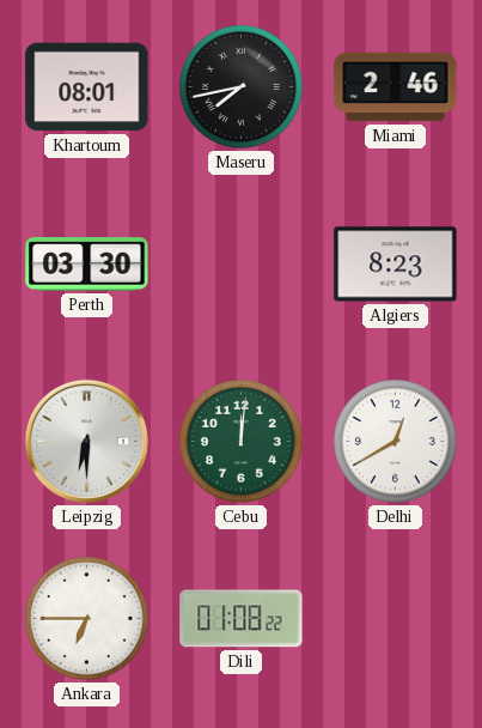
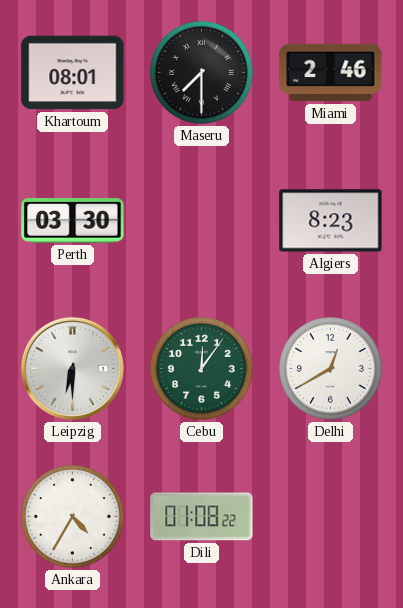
Maseru: 7:43 -> 7:30
Cebu: 12:01 -> 12:06
Ankara: 6:45 -> 4:35
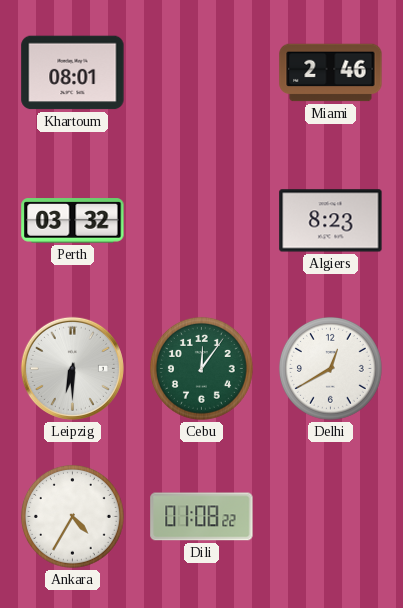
Maseru: 7:30 -> none
Perth: 03:30 -> 03:32
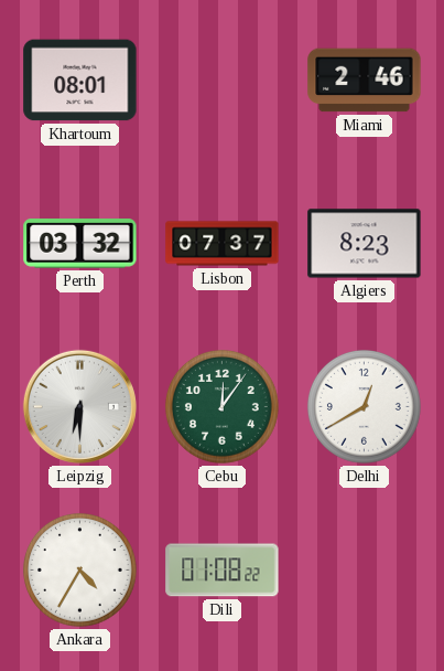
Lisbon: none -> 07:37
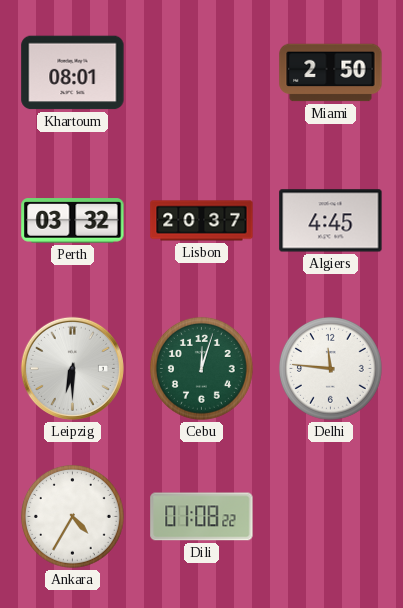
Miami: 2:46 -> 2:50
Lisbon: 07:37 -> 20:37
Algiers: 8:23 -> 4:45
Cebu: 12:06 -> 12:03
Delhi: 12:40 -> 11:46
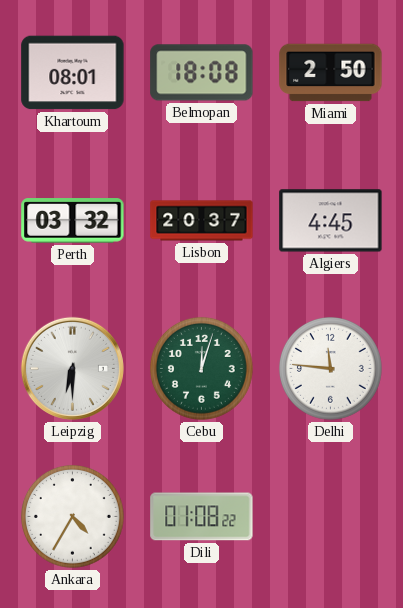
Belmopan: none -> 18:08
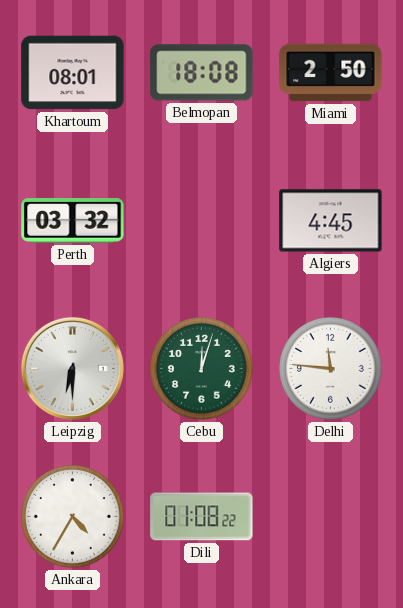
Lisbon: 20:37 -> none
